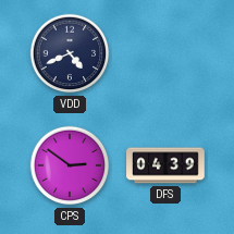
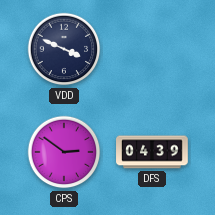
VDD: 4:41 -> 3:49
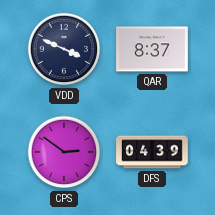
QAR: none -> 8:37
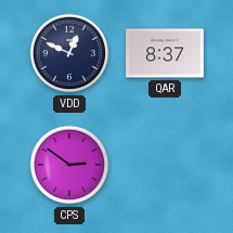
VDD: 3:49 -> 12:49
DFS: 04:39 -> none
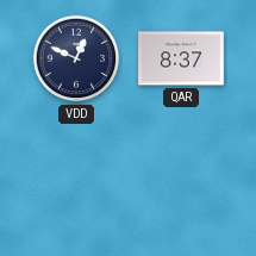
CPS: 2:51 -> none
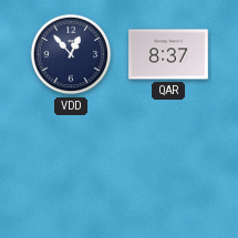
VDD: 12:49 -> 12:53
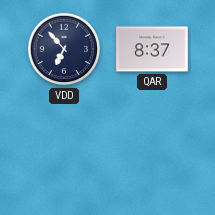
VDD: 12:53 -> 6:53
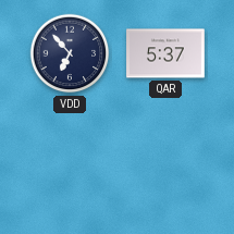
QAR: 8:37 -> 5:37
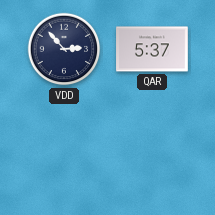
VDD: 6:53 -> 2:53
